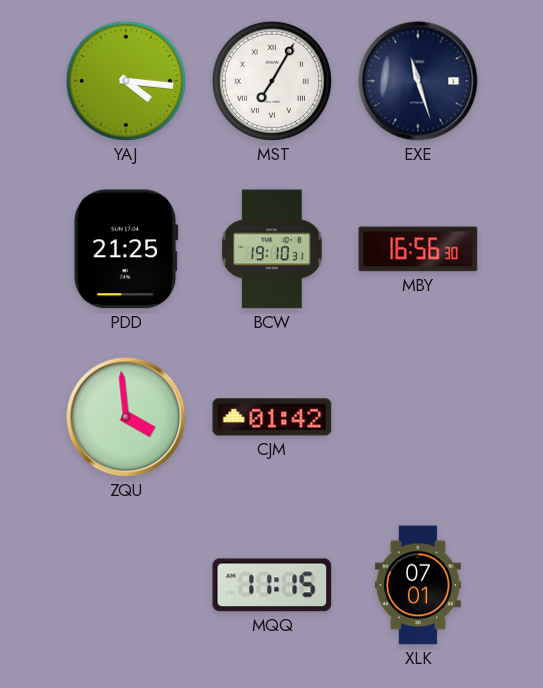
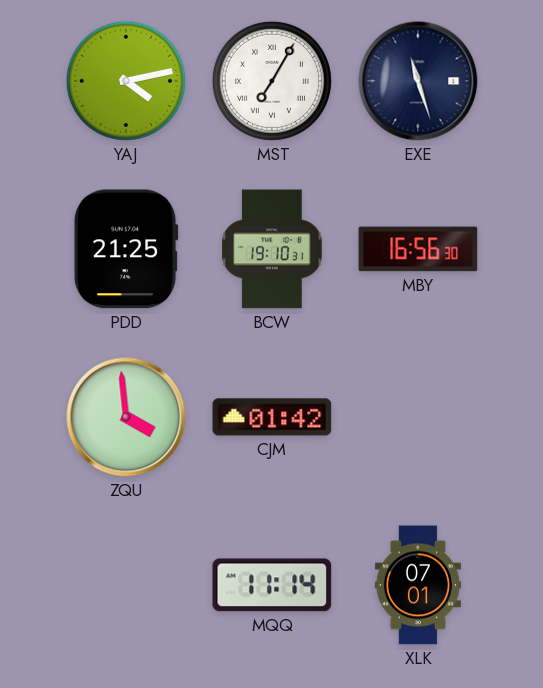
YAJ: 4:16 -> 4:13
MQQ: 11:15 -> 11:14
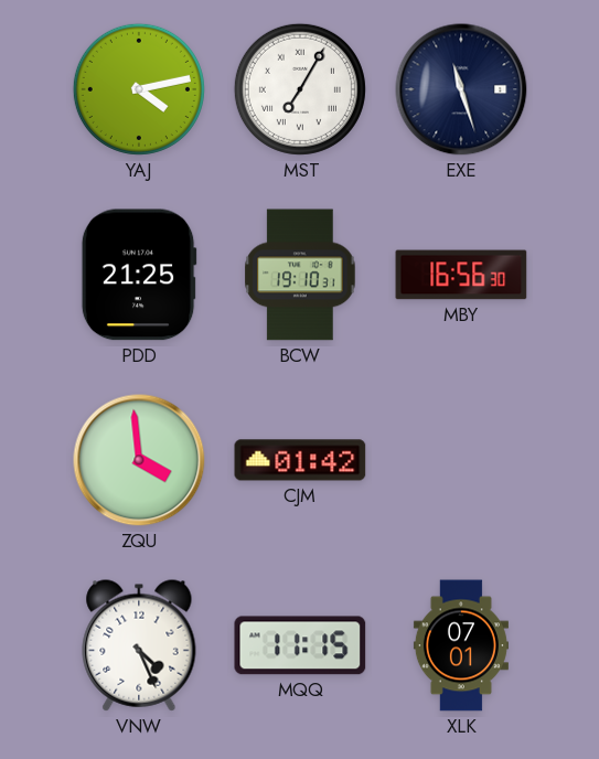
VNW: none -> 4:26
MQQ: 11:14 -> 11:15
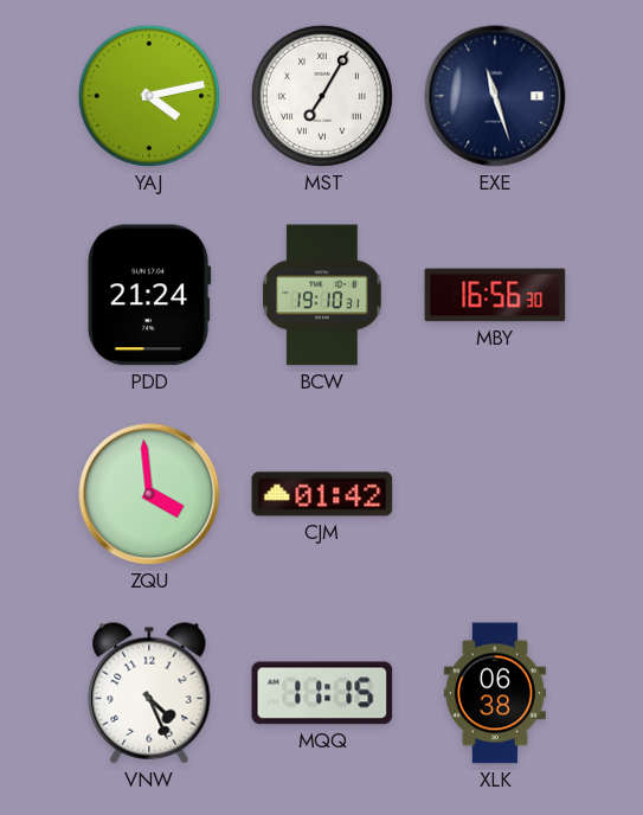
PDD: 21:25 -> 21:24
XLK: 07:01 -> 06:38
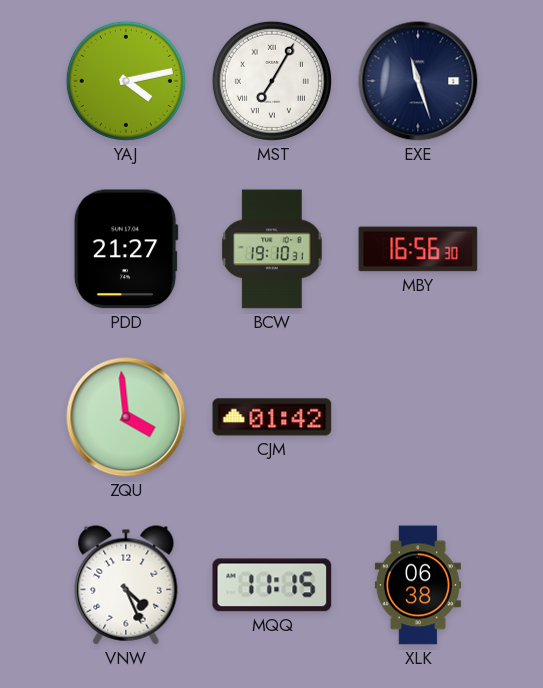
PDD: 21:24 -> 21:27
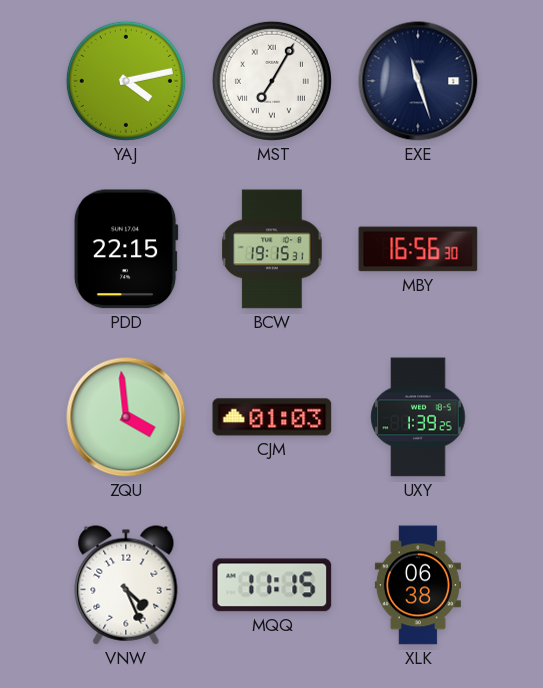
PDD: 21:27 -> 22:15
BCW: 19:10 -> 19:15
CJM: 01:42 -> 01:03
UXY: none -> 1:39
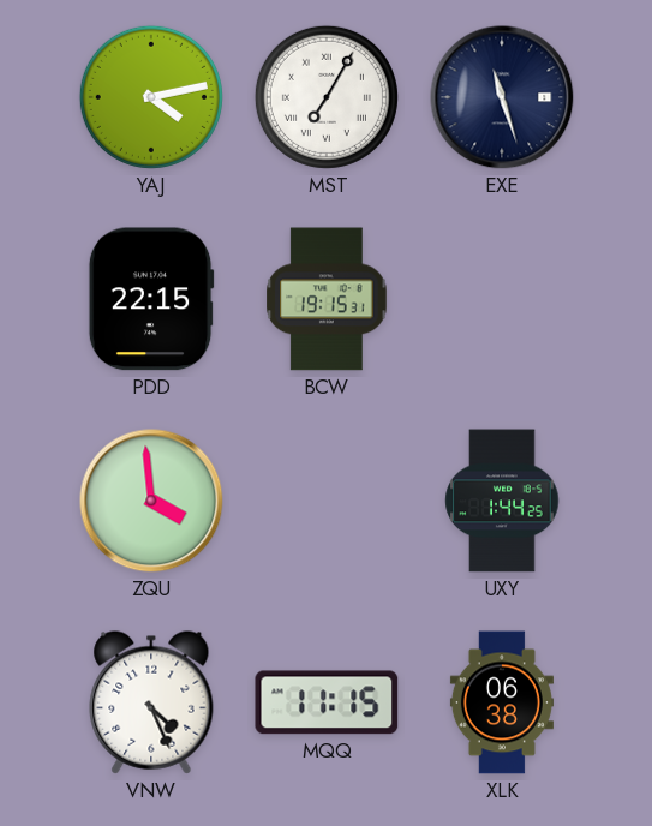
MBY: 16:56 -> none
CJM: 01:03 -> none
UXY: 1:39 -> 1:44
